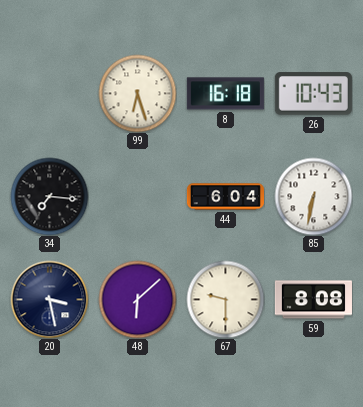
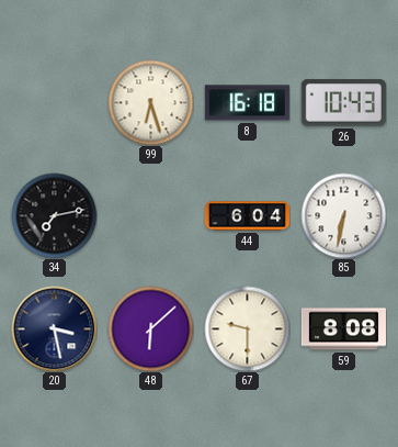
34: 7:16 -> 7:13
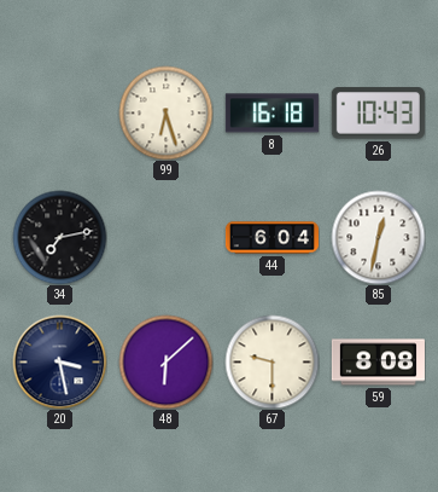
85: 6:32 -> 12:32
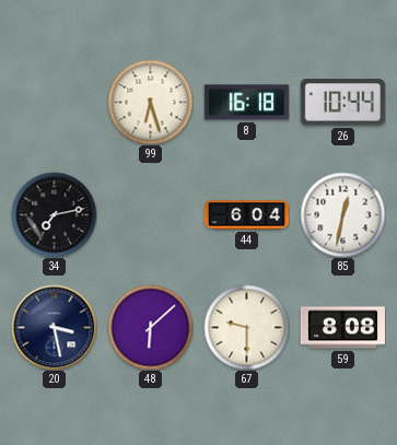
26: 10:43 -> 10:44
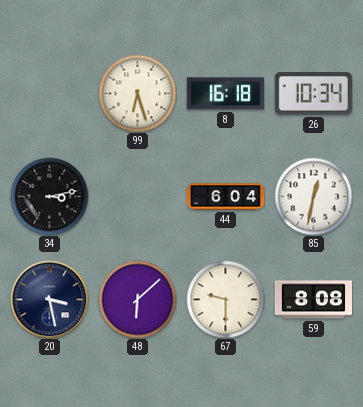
26: 10:44 -> 10:34
34: 7:13 -> 3:13
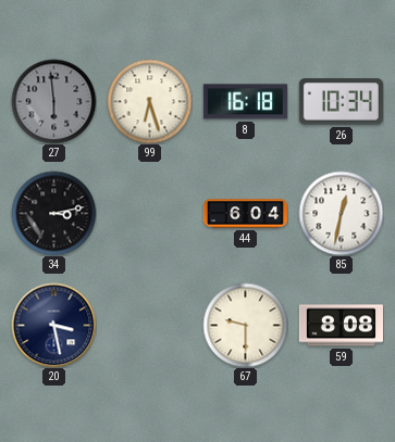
27: none -> 5:59
48: 6:08 -> none
